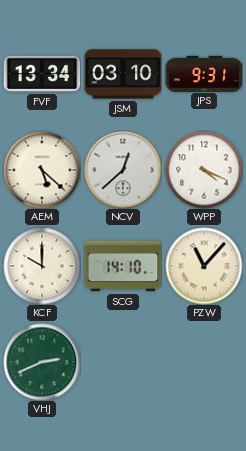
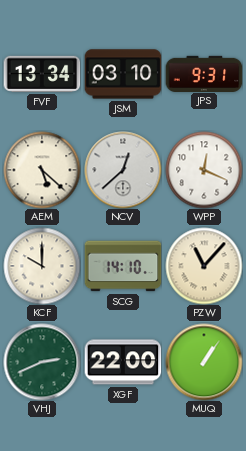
WPP: 4:19 -> 12:19
XGF: none -> 22:00
MUQ: none -> 1:06
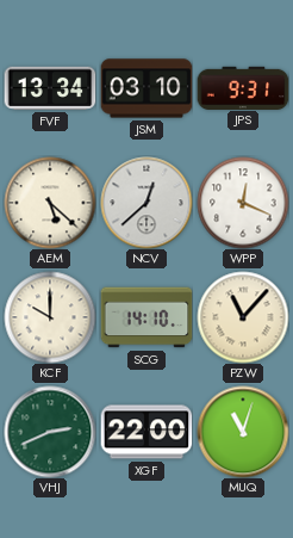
MUQ: 1:06 -> 11:03
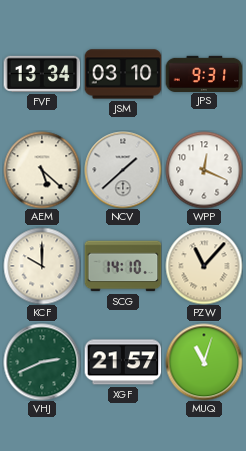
NCV: 12:38 -> 1:38
XGF: 22:00 -> 21:57
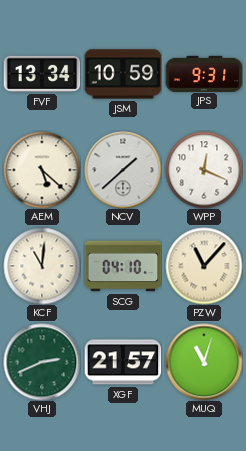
JSM: 03:10 -> 10:59
KCF: 10:00 -> 11:01
SCG: 14:10 -> 04:10
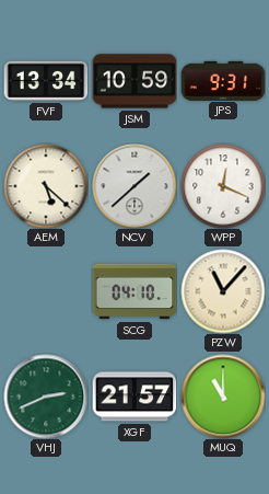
KCF: 11:01 -> none
MUQ: 11:03 -> 11:00
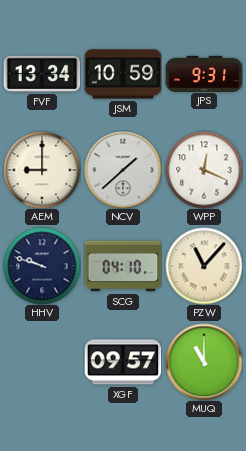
AEM: 5:22 -> 9:00
HHV: none -> 9:48
VHJ: 2:41 -> none
XGF: 21:57 -> 09:57
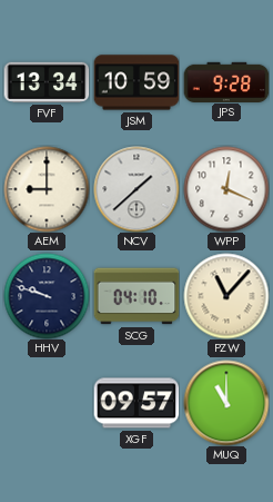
JPS: 9:31 -> 9:28
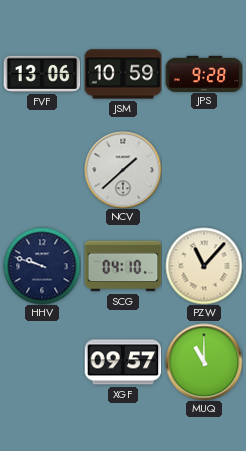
FVF: 13:34 -> 13:06
AEM: 9:00 -> none
WPP: 12:19 -> none
